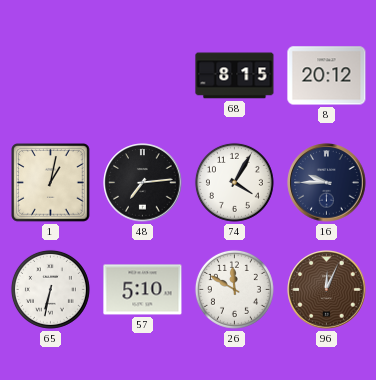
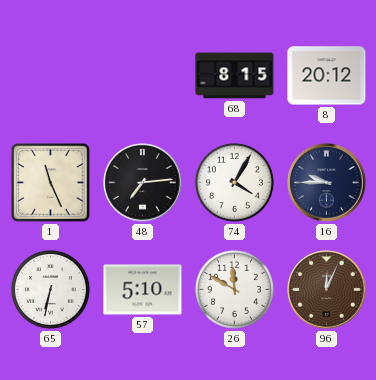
1: 1:02 -> 11:26
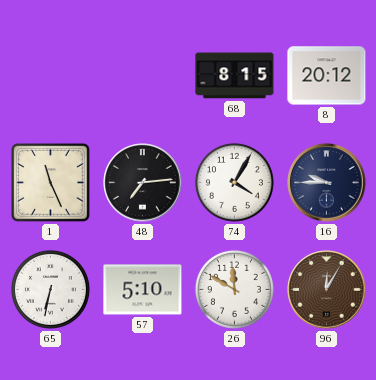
96: 12:04 -> 12:05
